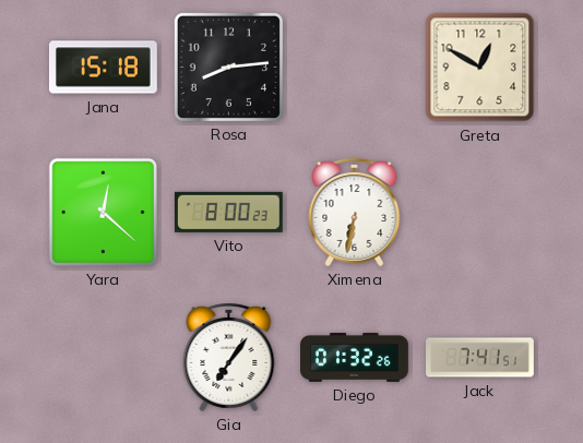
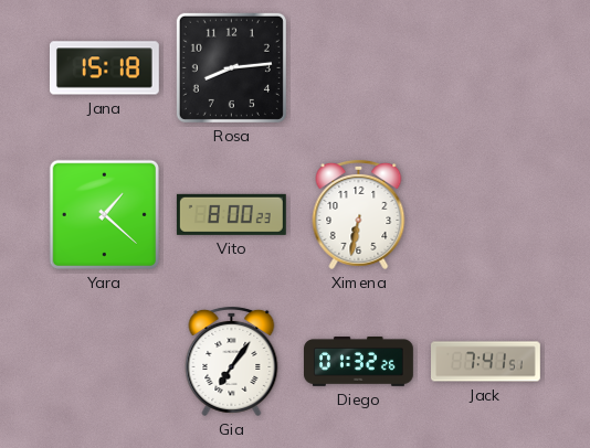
Greta: 12:50 -> none
Yara: 12:22 -> 1:22
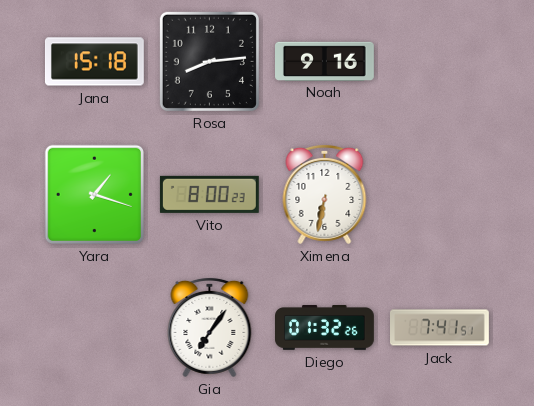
Noah: none -> 9:16
Yara: 1:22 -> 1:18
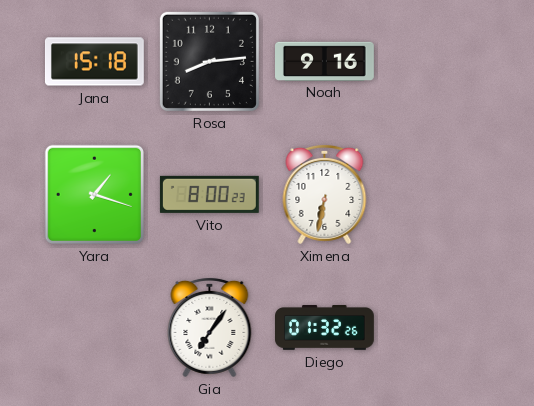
Jack: 7:41 -> none
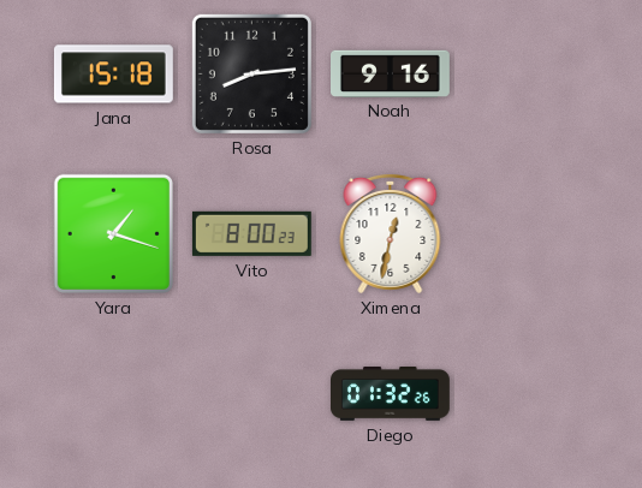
Ximena: 6:32 -> 12:32
Gia: 7:06 -> none
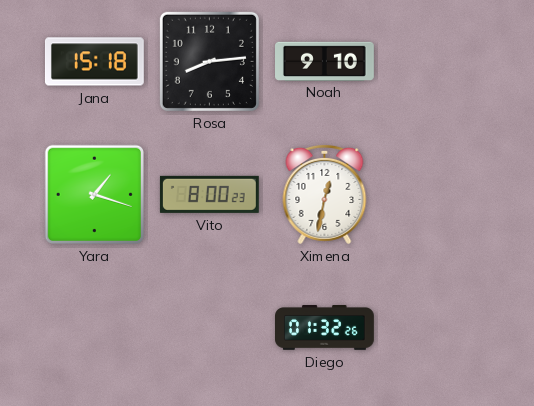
Noah: 9:16 -> 9:10
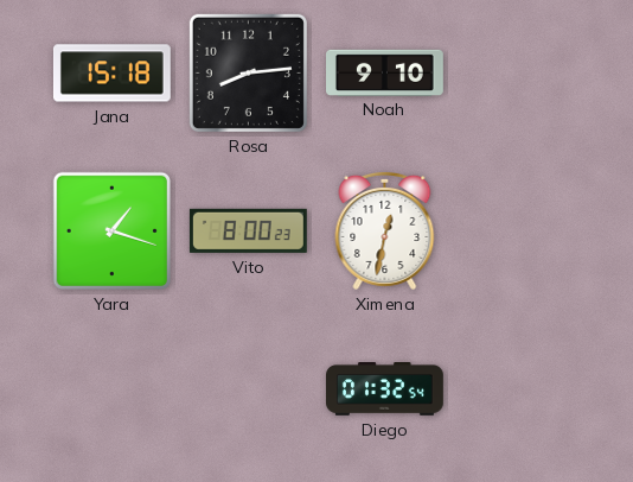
Diego: 01:32:26 -> 01:32:54
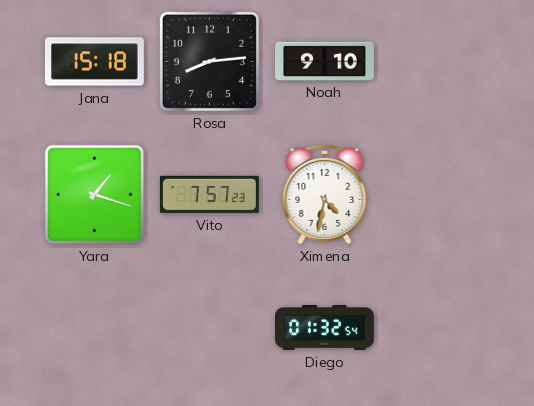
Vito: 8:00 -> 7:57
Ximena: 12:32 -> 4:32
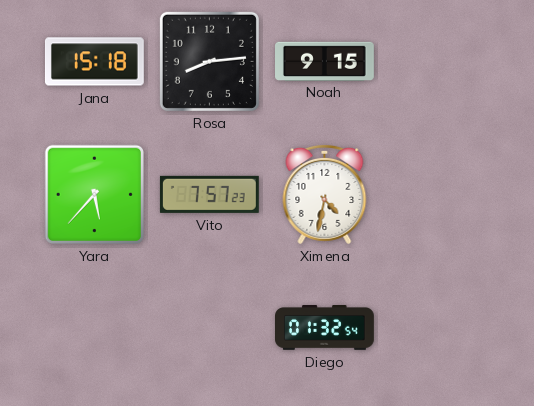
Noah: 9:10 -> 9:15
Yara: 1:18 -> 5:37
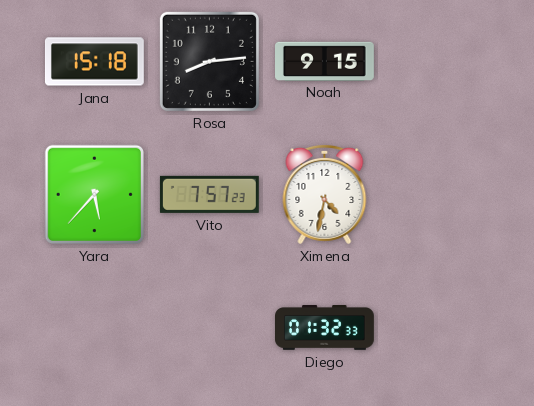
Diego: 01:32:54 -> 01:32:33
